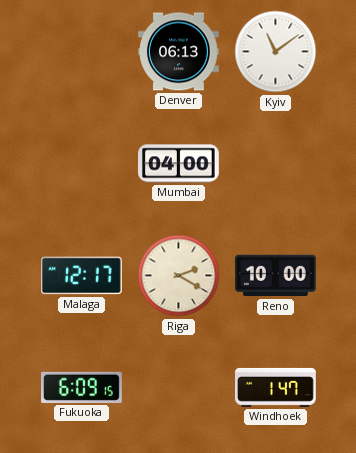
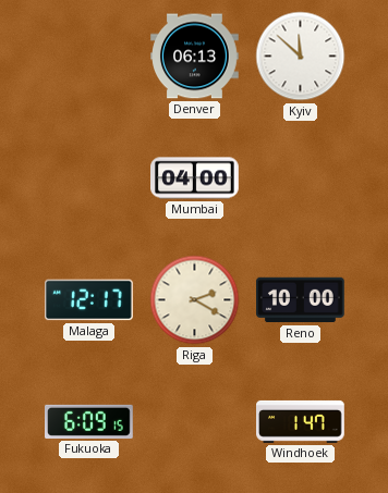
Kyiv: 11:09 -> 11:52
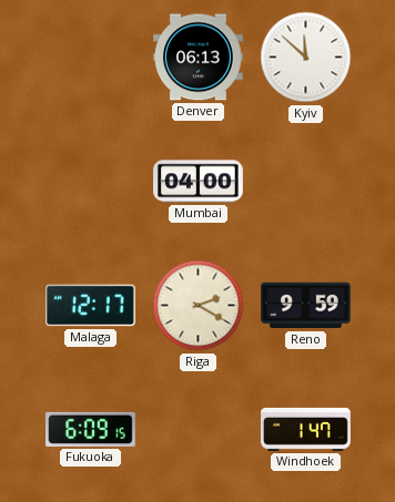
Reno: 10:00 -> 9:59
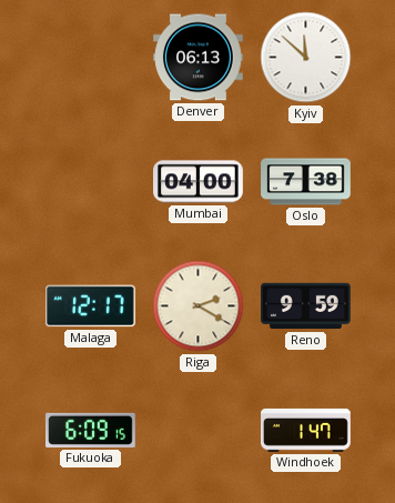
Oslo: none -> 7:38
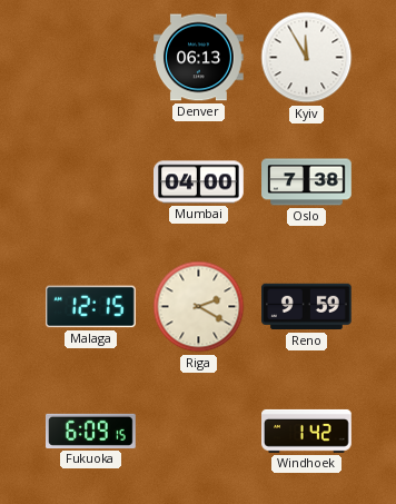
Kyiv: 11:52 -> 11:55
Malaga: 12:17 -> 12:15
Windhoek: 1:47 -> 1:42
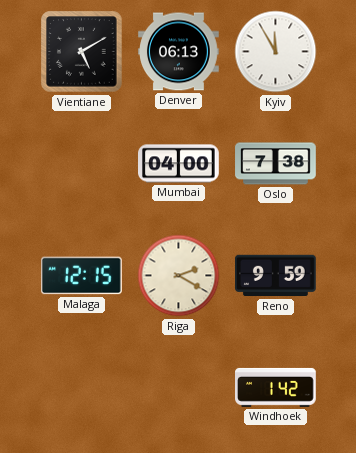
Vientiane: none -> 5:10
Fukuoka: 6:09 -> none
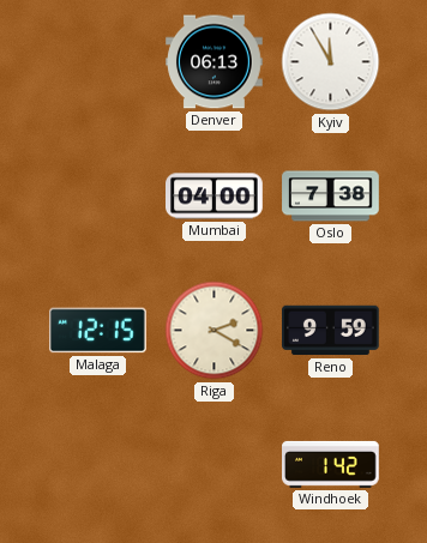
Vientiane: 5:10 -> none
